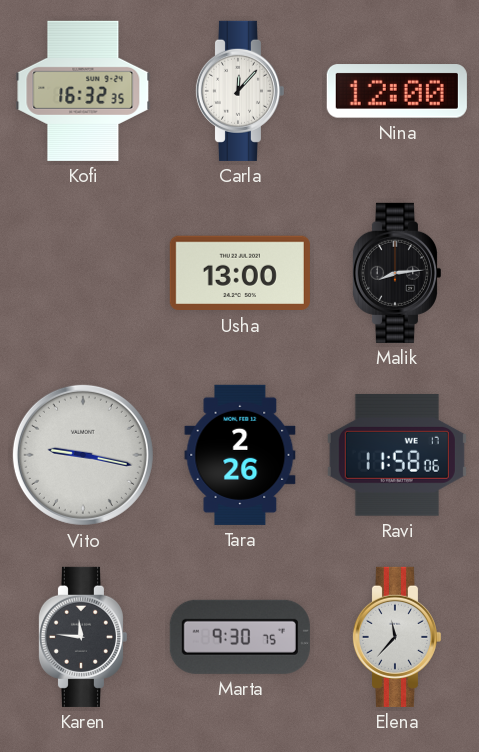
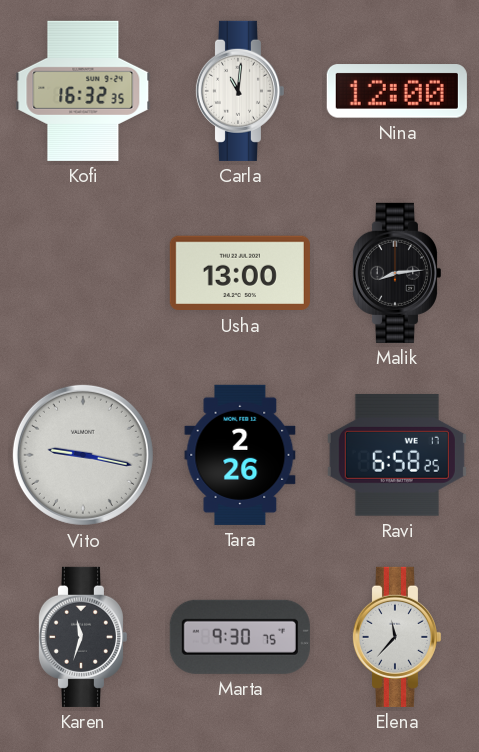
Carla: 12:07 -> 11:01
Ravi: 11:58 -> 6:58
Karen: 11:46 -> 11:33
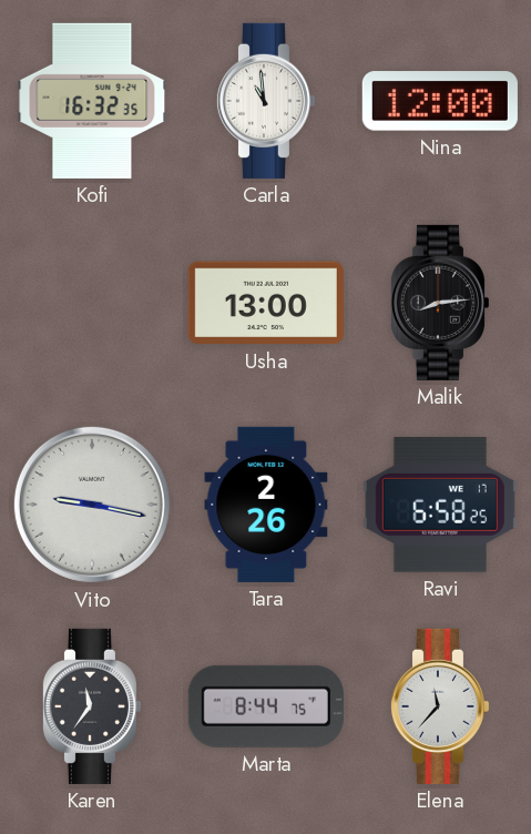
Carla: 11:01 -> 10:59
Karen: 11:33 -> 11:36
Marta: 9:30 -> 8:44
